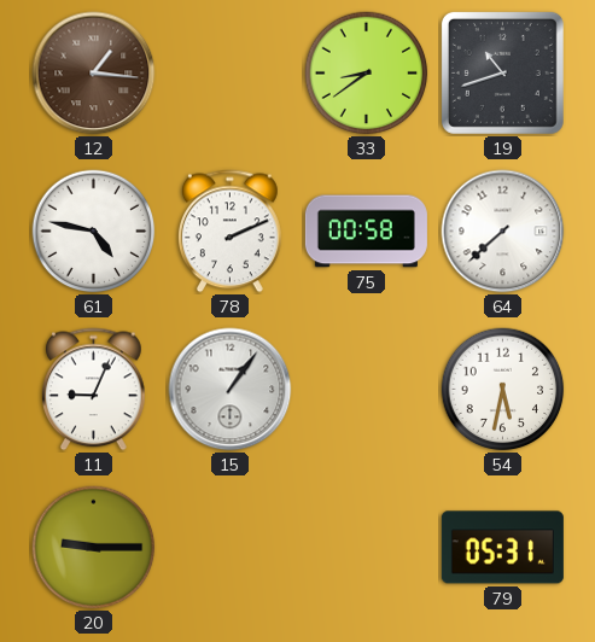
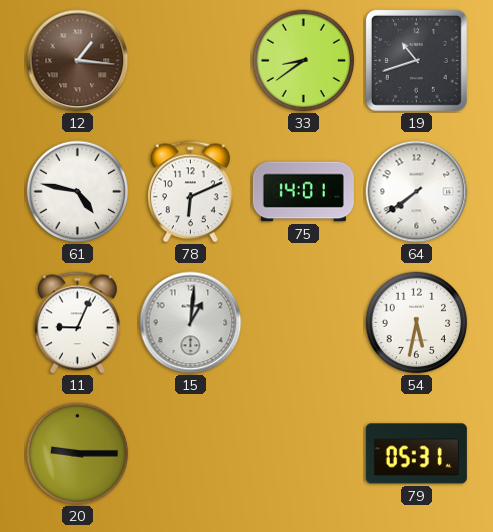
78: 2:11 -> 6:11
75: 00:58 -> 14:01
64: 7:38 -> 7:39
15: 1:06 -> 1:01
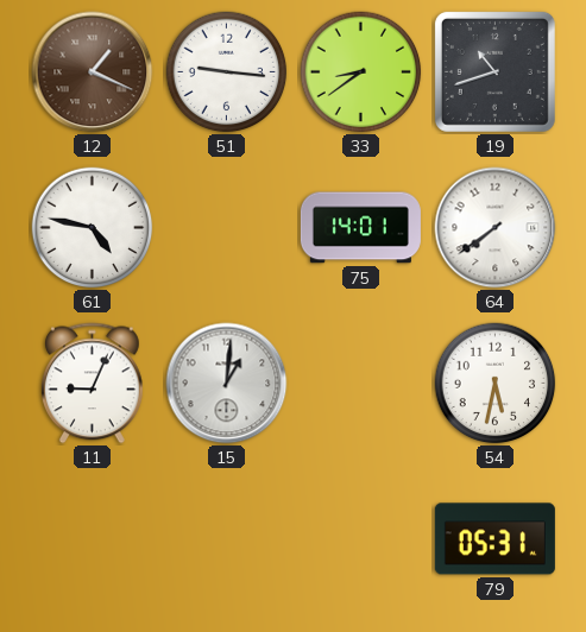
12: 1:16 -> 1:19
51: none -> 9:16
78: 6:11 -> none
20: 9:15 -> none
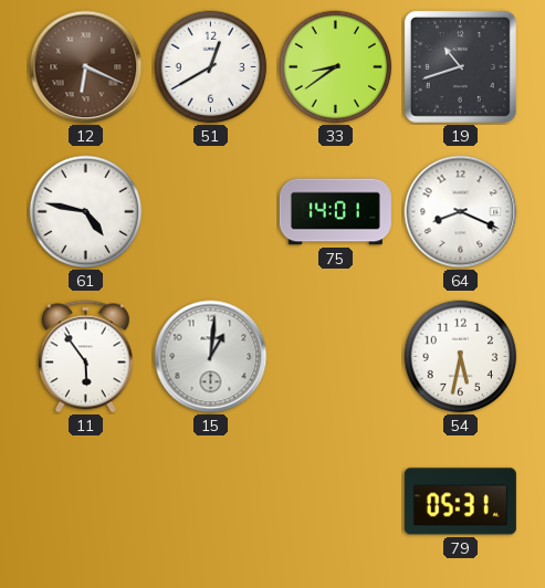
12: 1:19 -> 6:19
51: 9:16 -> 12:40
64: 7:39 -> 8:19
11: 9:04 -> 5:54
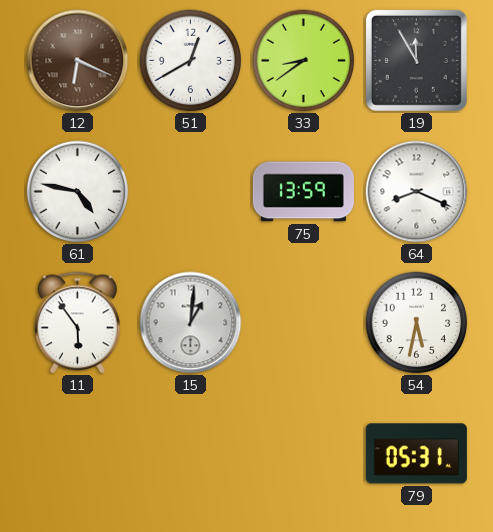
19: 10:42 -> 11:55
75: 14:01 -> 13:59
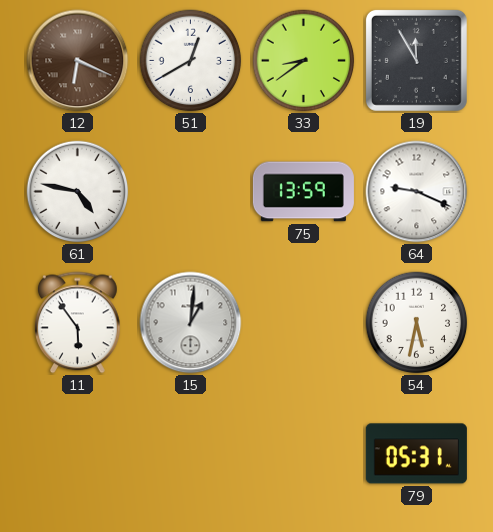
64: 8:19 -> 9:19
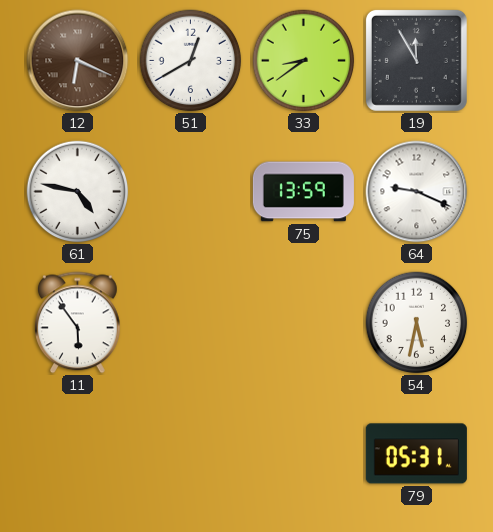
15: 1:01 -> none
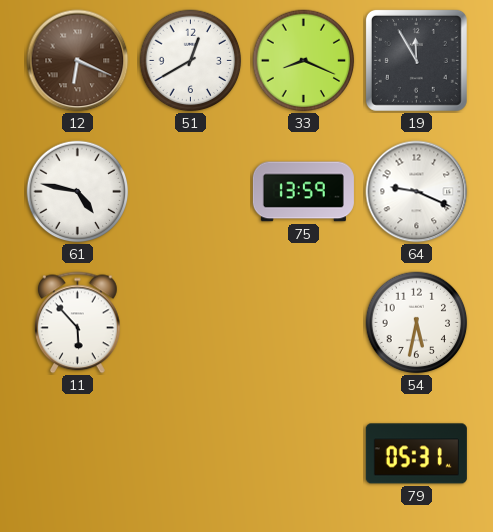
33: 8:39 -> 8:19
11: 5:54 -> 5:53
